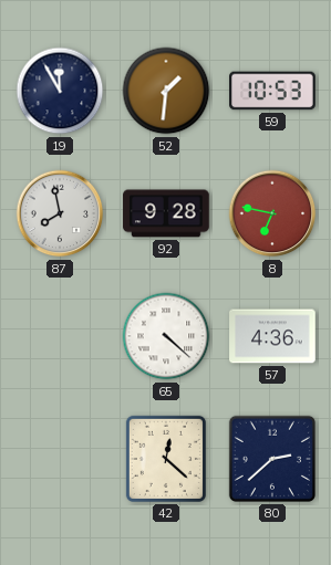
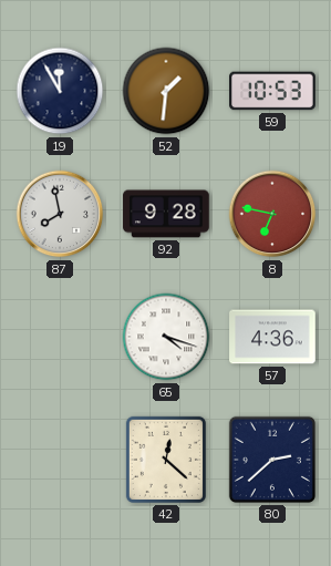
65: 4:22 -> 4:18
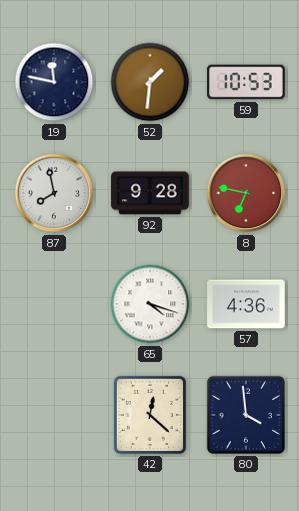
19: 11:55 -> 11:47
80: 2:38 -> 3:59
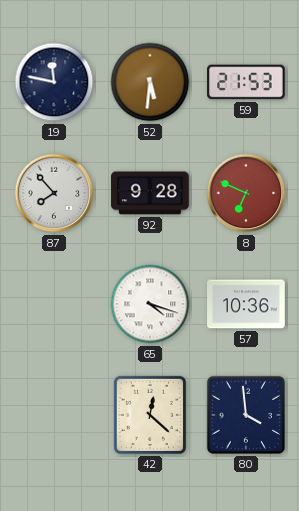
52: 1:31 -> 5:31
59: 10:53 -> 21:53
87: 7:58 -> 7:53
8: 6:47 -> 6:49
57: 4:36 -> 10:36
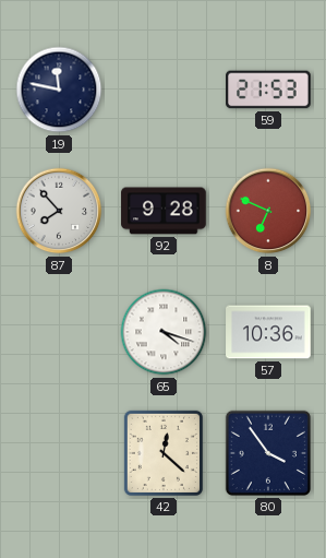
52: 5:31 -> none
80: 3:59 -> 3:54
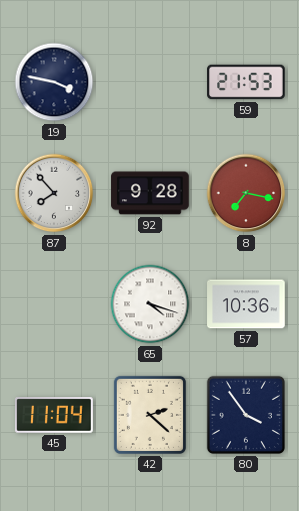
19: 11:47 -> 3:47
8: 6:49 -> 7:17
45: none -> 11:04
42: 12:22 -> 2:22
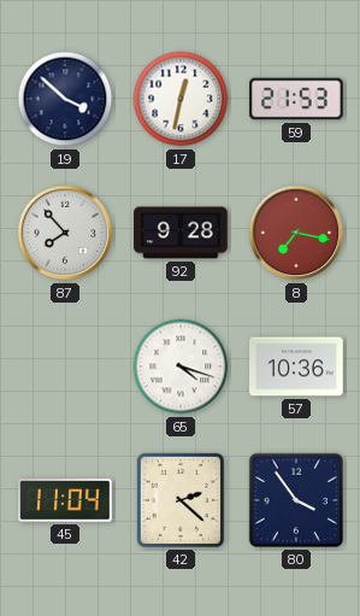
19: 3:47 -> 3:52
17: none -> 12:32
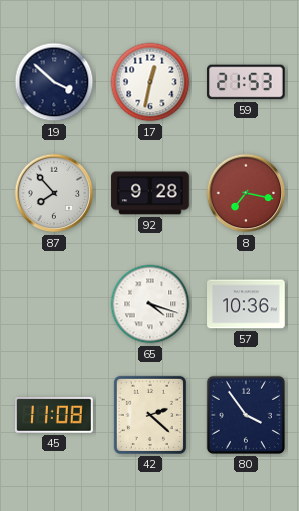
45: 11:04 -> 11:08
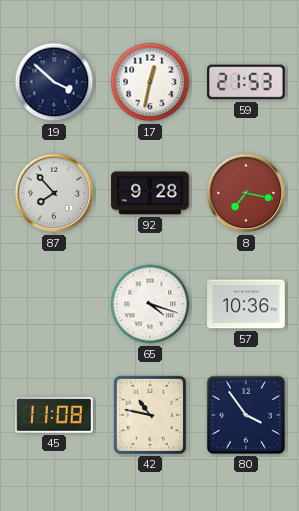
42: 2:22 -> 10:47
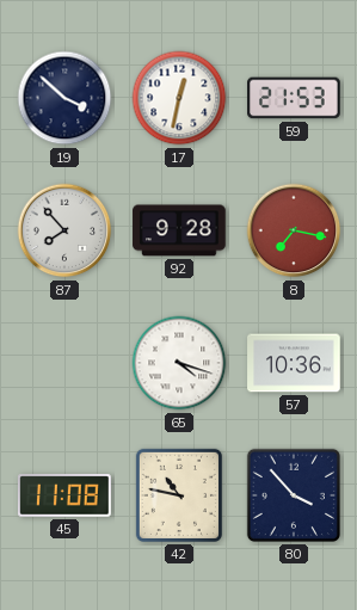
80: 3:54 -> 3:53
